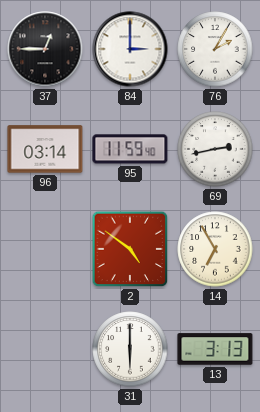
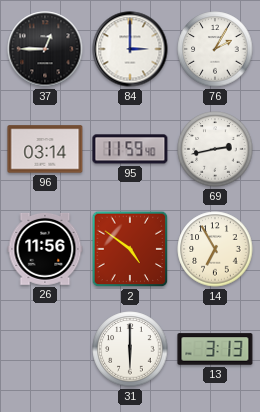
26: none -> 11:56
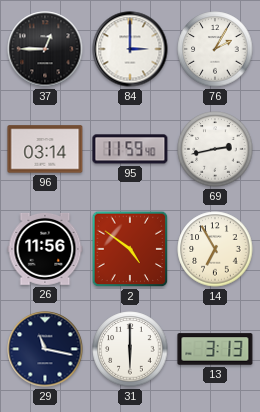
29: none -> 11:17
